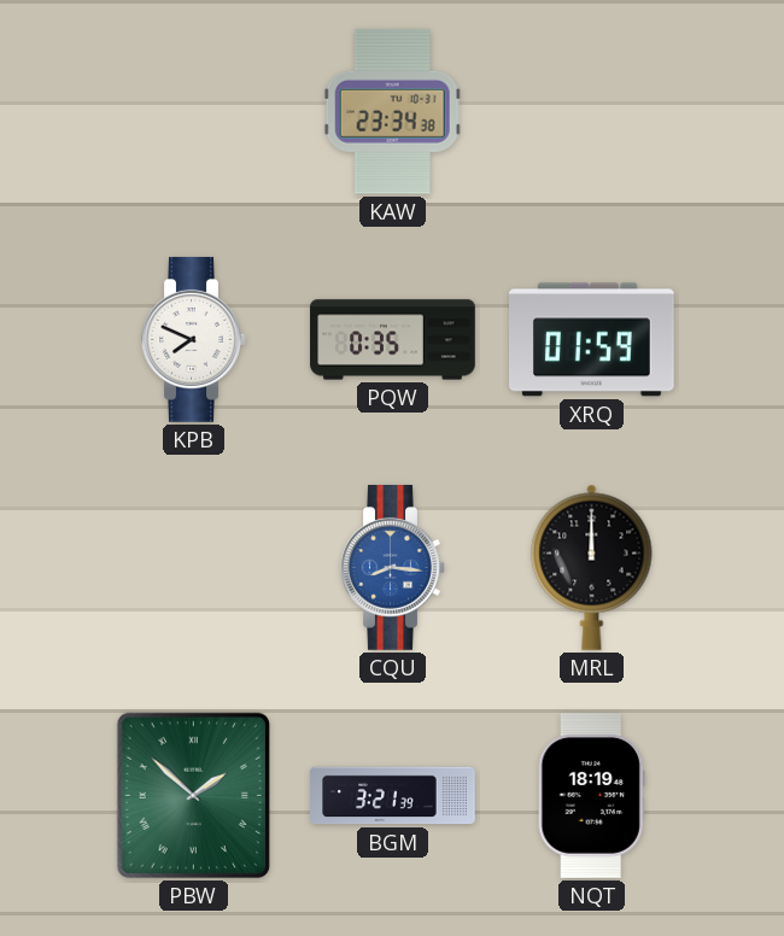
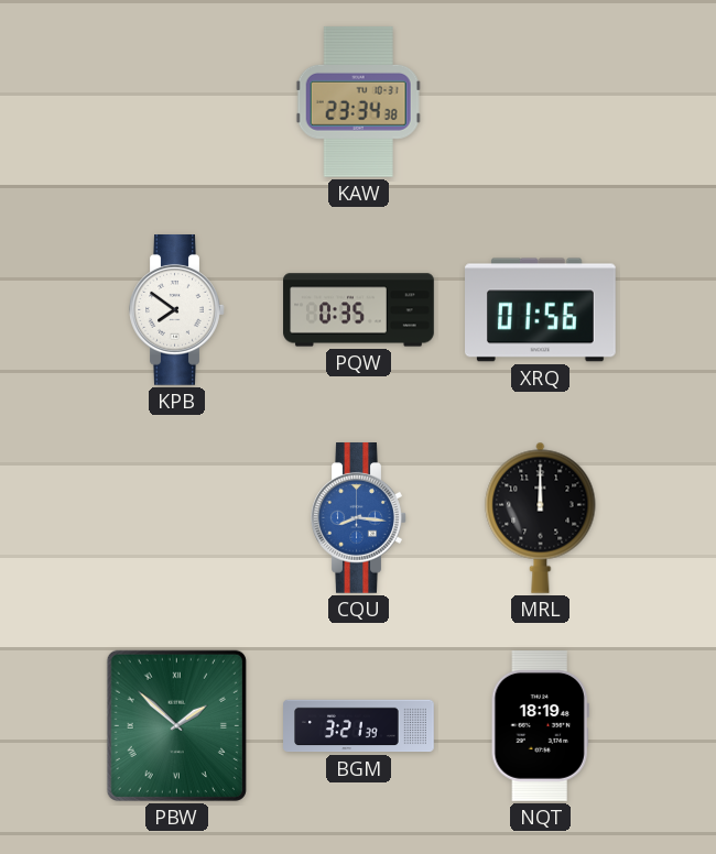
KPB: 7:49 -> 7:51
XRQ: 01:59 -> 01:56
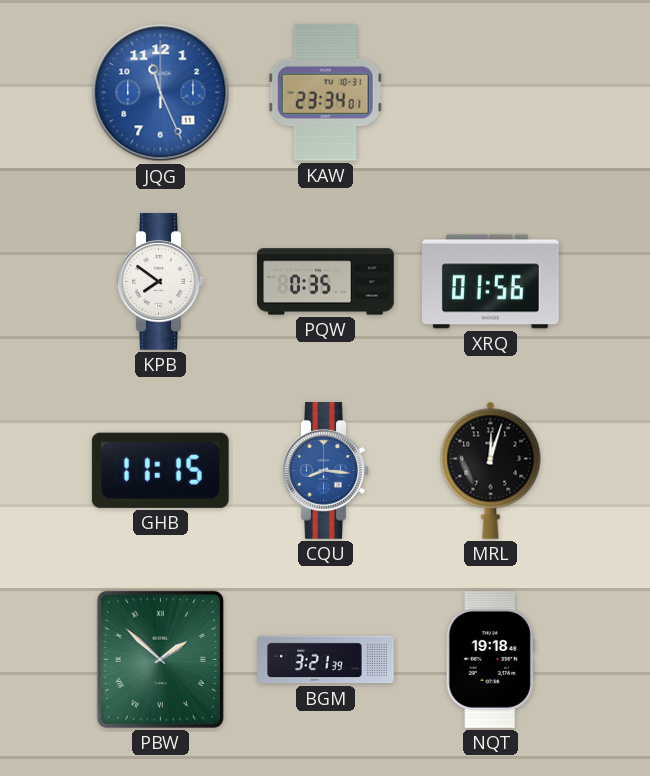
JQG: none -> 11:26
KAW: 23:34:38 -> 23:34:01
GHB: none -> 11:15
MRL: 12:00 -> 12:03
NQT: 18:19 -> 19:18
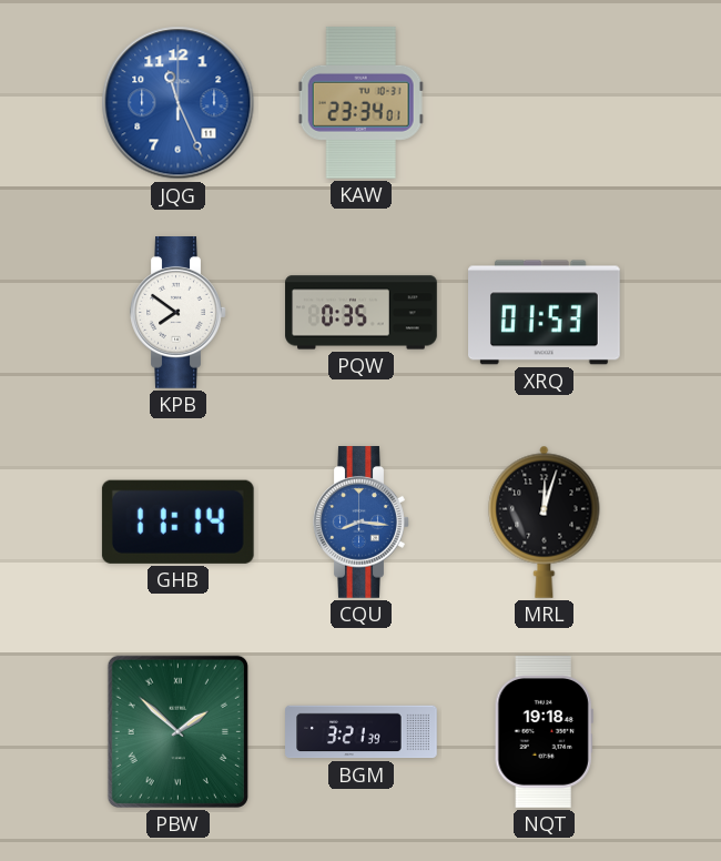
XRQ: 01:56 -> 01:53
GHB: 11:15 -> 11:14
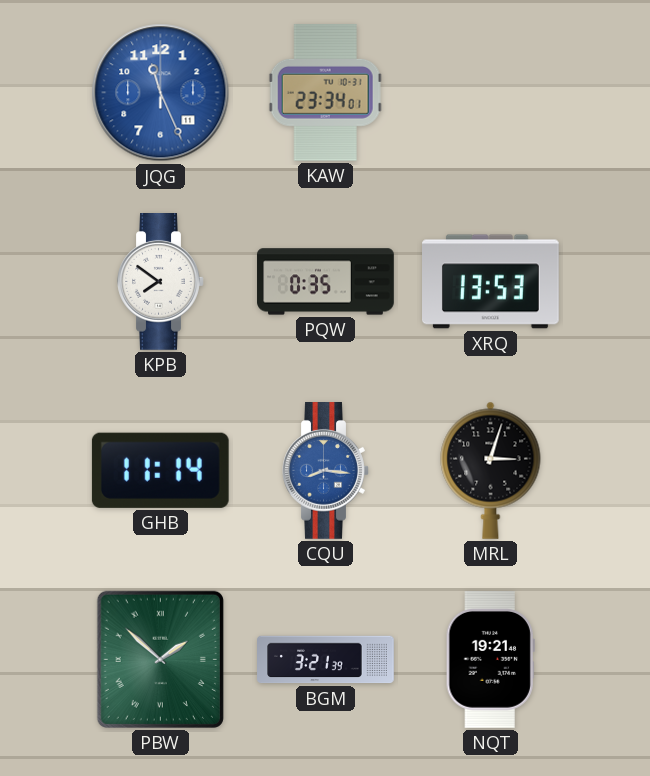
XRQ: 01:53 -> 13:53
MRL: 12:03 -> 3:03
NQT: 19:18 -> 19:21
